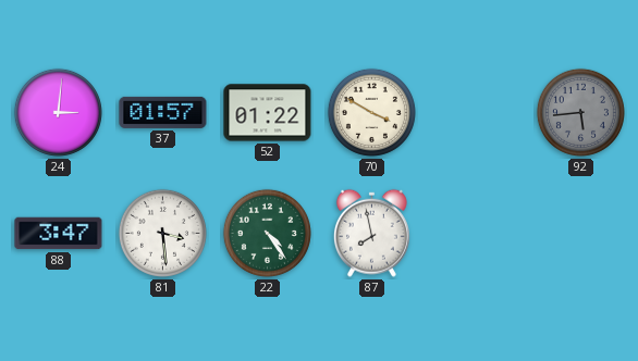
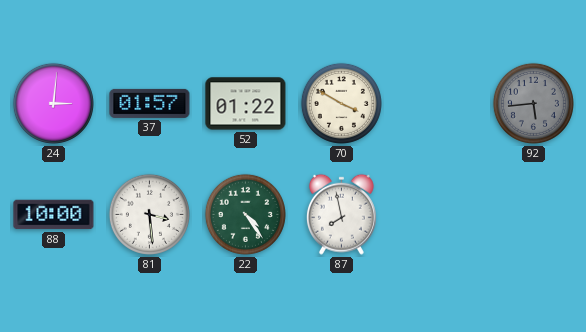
88: 3:47 -> 10:00
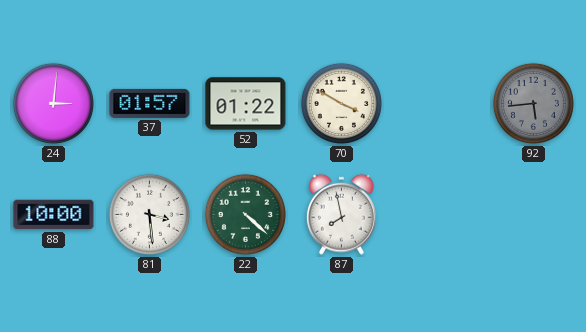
22: 4:24 -> 4:22
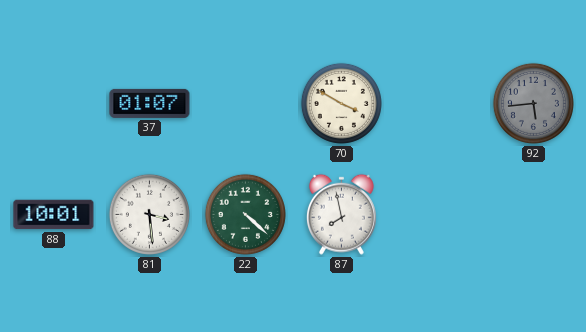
24: 3:01 -> none
37: 01:57 -> 01:07
52: 01:22 -> none
88: 10:00 -> 10:01
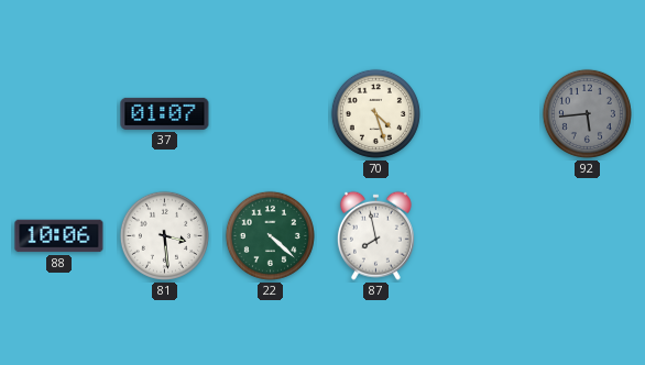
70: 3:50 -> 4:27
88: 10:01 -> 10:06
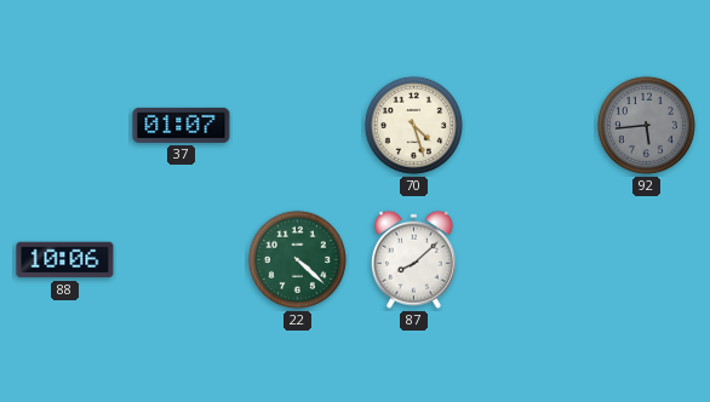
81: 3:29 -> none
87: 7:58 -> 8:08
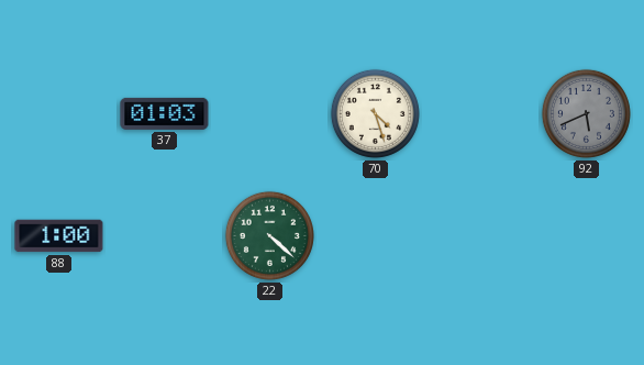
37: 01:07 -> 01:03
92: 5:44 -> 5:41
88: 10:06 -> 1:00
87: 8:08 -> none
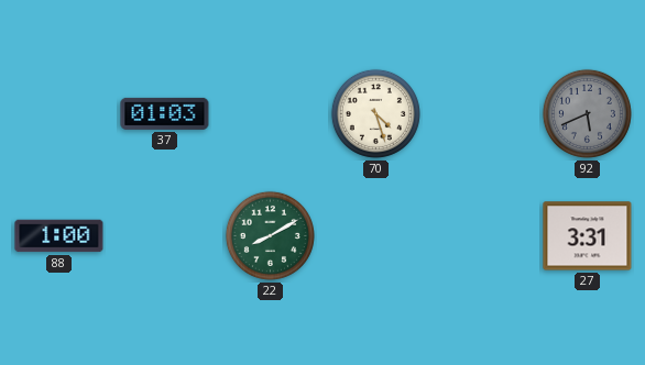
22: 4:22 -> 8:10
27: none -> 3:31
